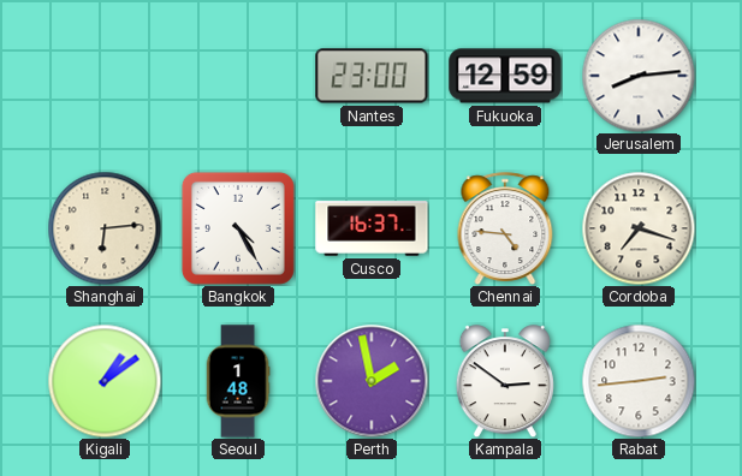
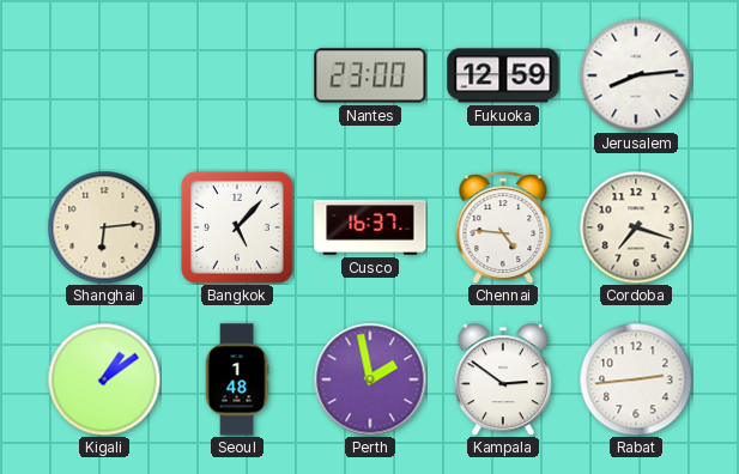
Bangkok: 4:25 -> 5:07
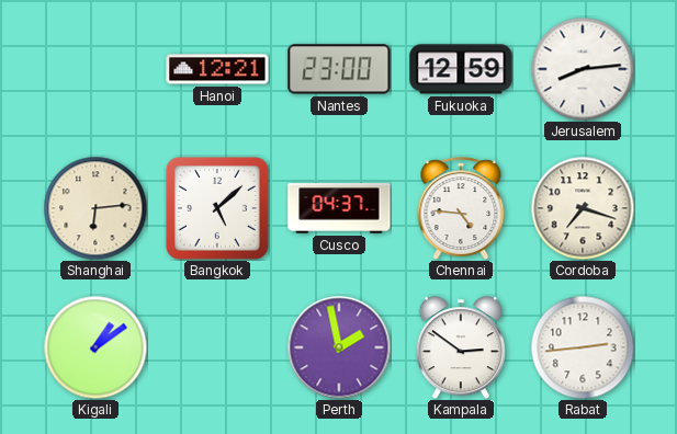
Hanoi: none -> 12:21
Bangkok: 5:07 -> 5:08
Cusco: 16:37 -> 04:37
Seoul: 1:48 -> none
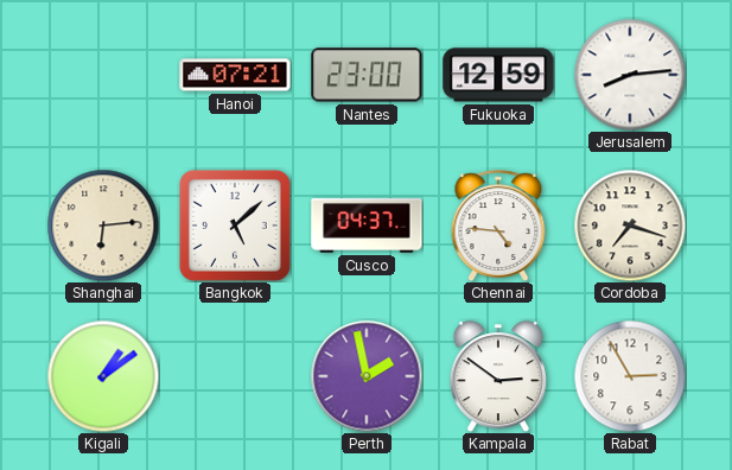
Hanoi: 12:21 -> 07:21
Rabat: 2:44 -> 2:55
